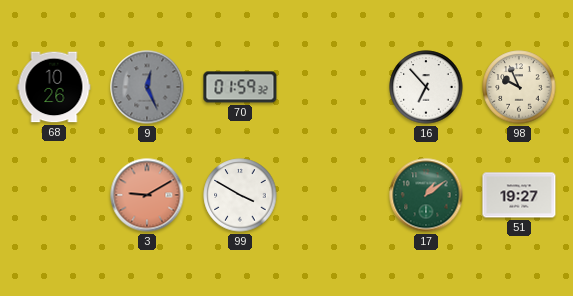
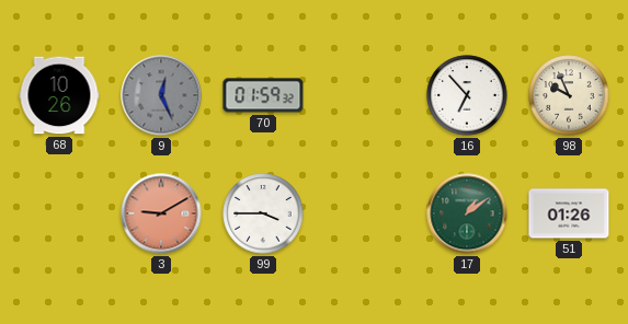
99: 3:50 -> 3:45
51: 19:27 -> 01:26
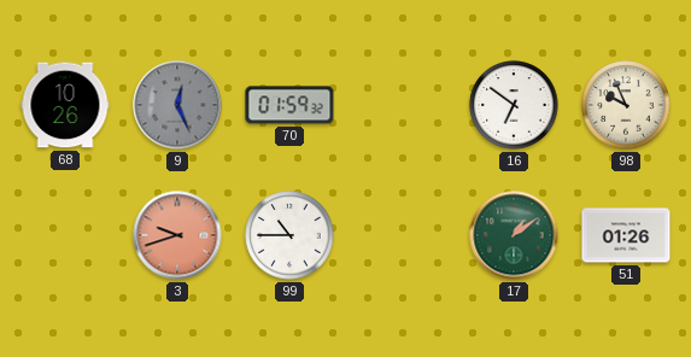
16: 6:53 -> 6:51
3: 9:10 -> 9:42
99: 3:45 -> 10:45
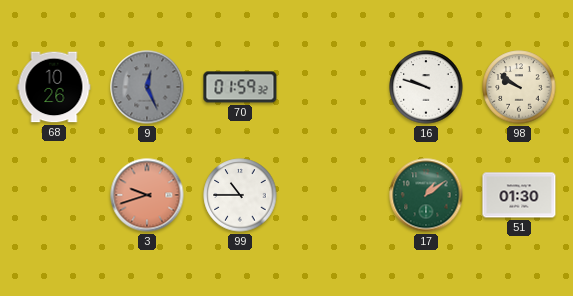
16: 6:51 -> 9:48
98: 9:56 -> 9:51
51: 01:26 -> 01:30
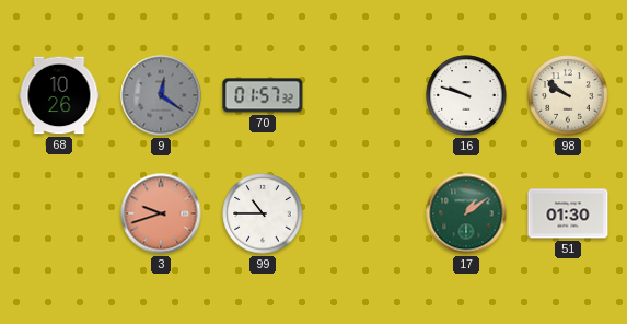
9: 12:26 -> 12:21
70: 01:59 -> 01:57
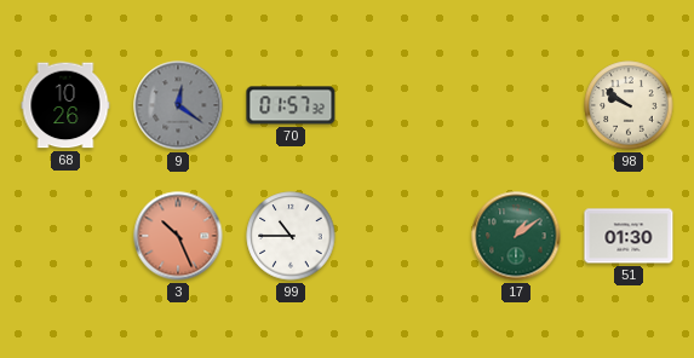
16: 9:48 -> none
3: 9:42 -> 10:26
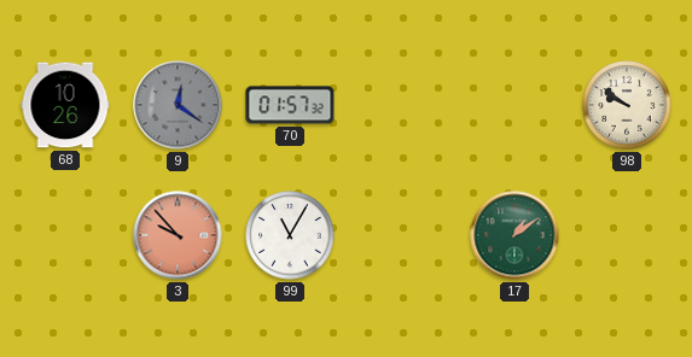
3: 10:26 -> 9:53
99: 10:45 -> 11:05
51: 01:30 -> none
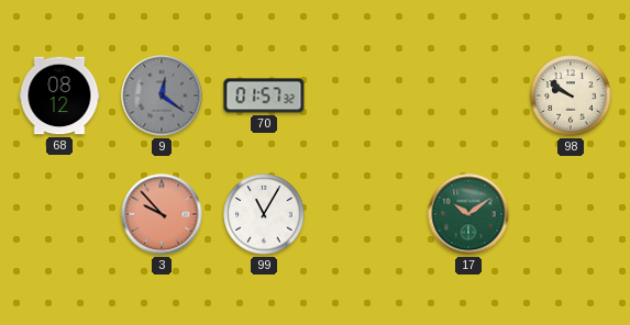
68: 10:26 -> 08:12
17: 1:09 -> 10:09
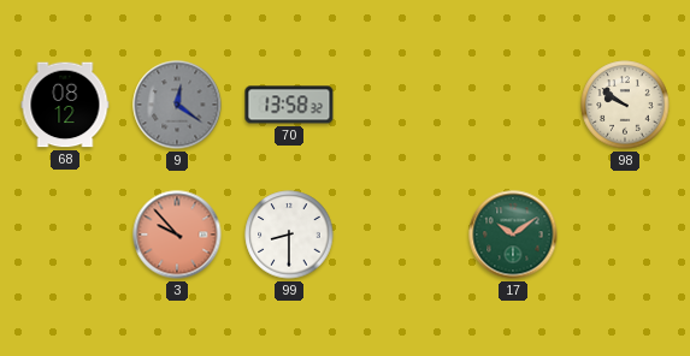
70: 01:57 -> 13:58
99: 11:05 -> 8:30
